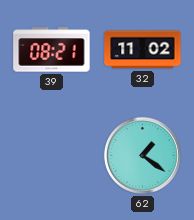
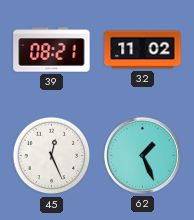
45: none -> 12:26
62: 1:21 -> 1:26
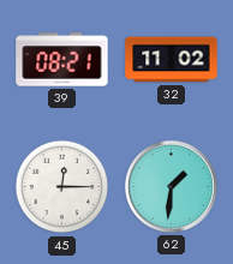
45: 12:26 -> 12:15
62: 1:26 -> 1:31
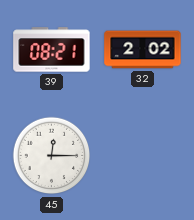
32: 11:02 -> 2:02
62: 1:31 -> none
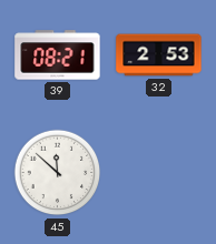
32: 2:02 -> 2:53
45: 12:15 -> 11:52
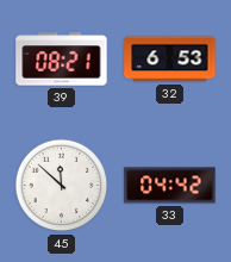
32: 2:53 -> 6:53
33: none -> 04:42
